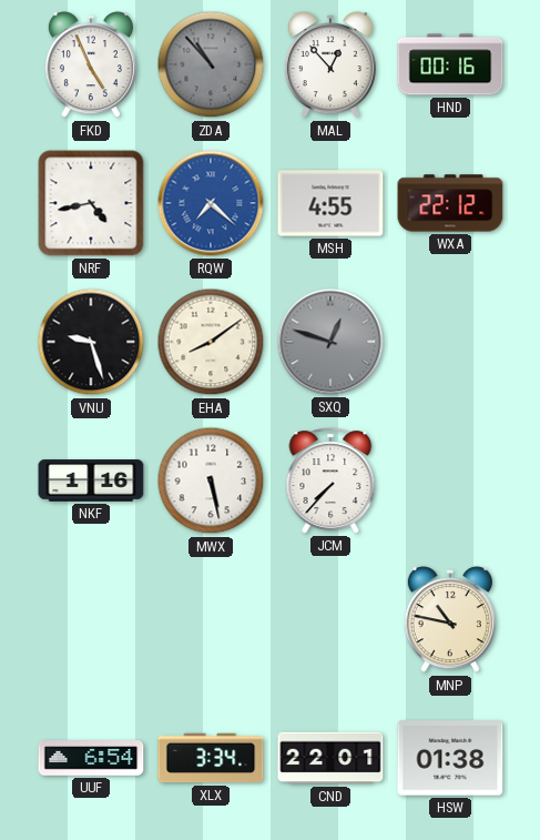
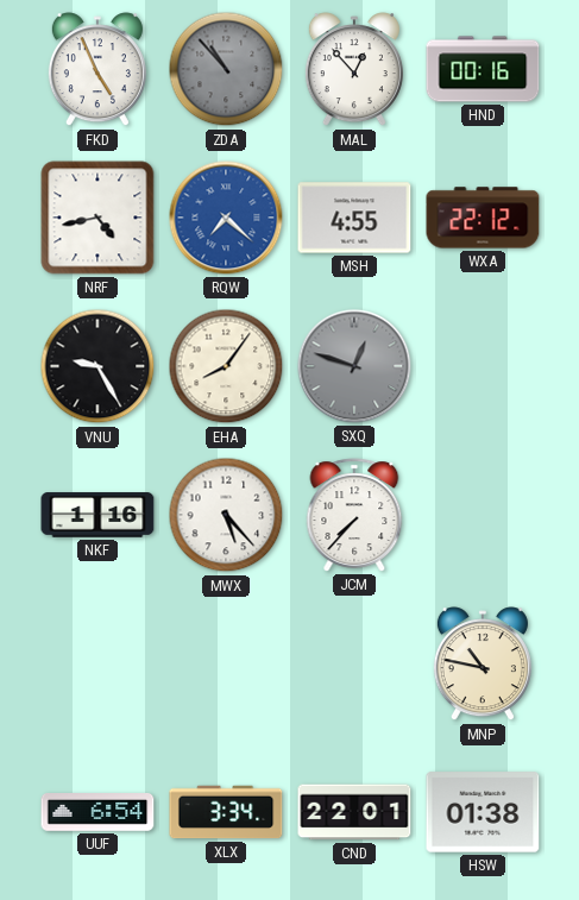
VNU: 9:27 -> 9:25
EHA: 8:09 -> 8:06
MWX: 5:28 -> 5:23
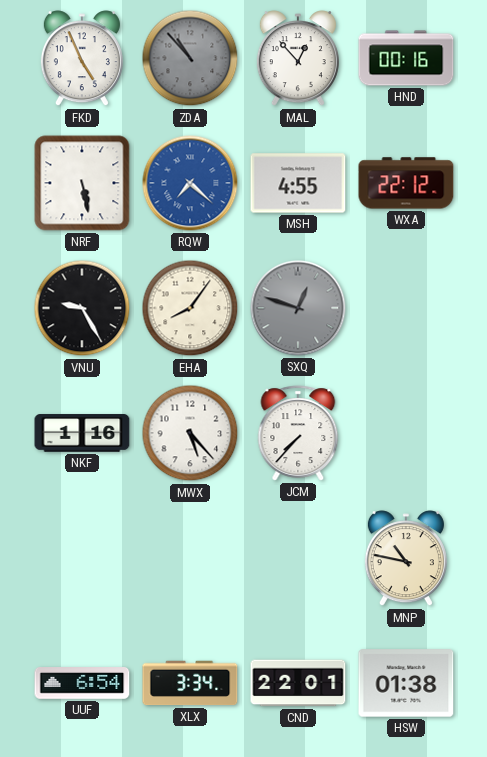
NRF: 4:43 -> 5:28
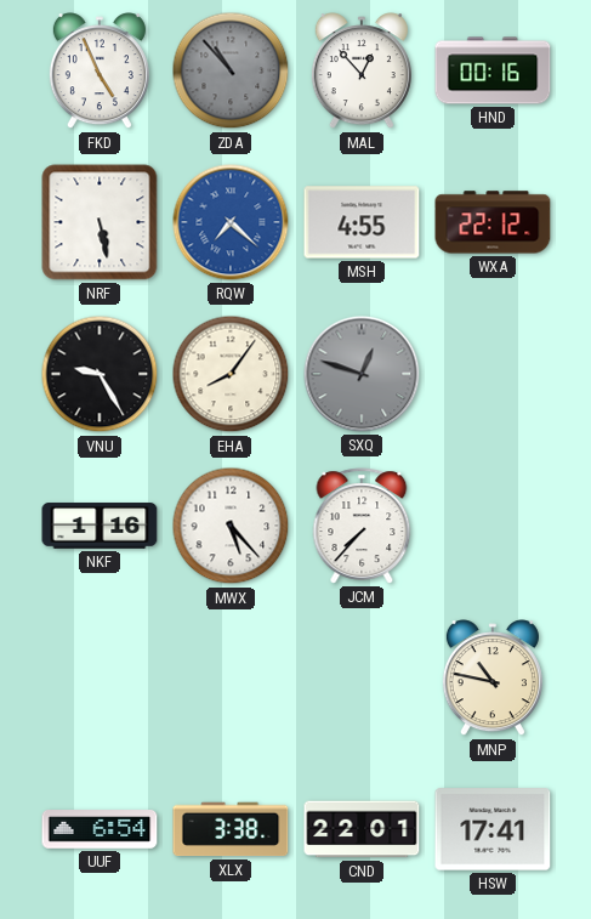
XLX: 3:34 -> 3:38
HSW: 01:38 -> 17:41
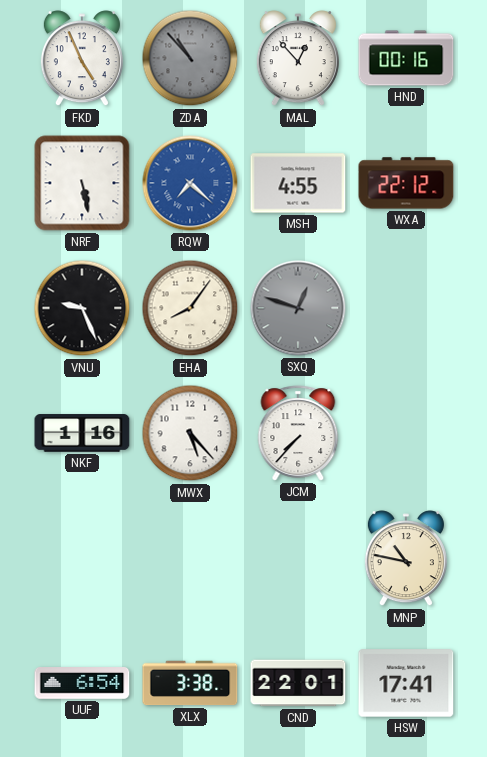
VNU: 9:25 -> 9:26
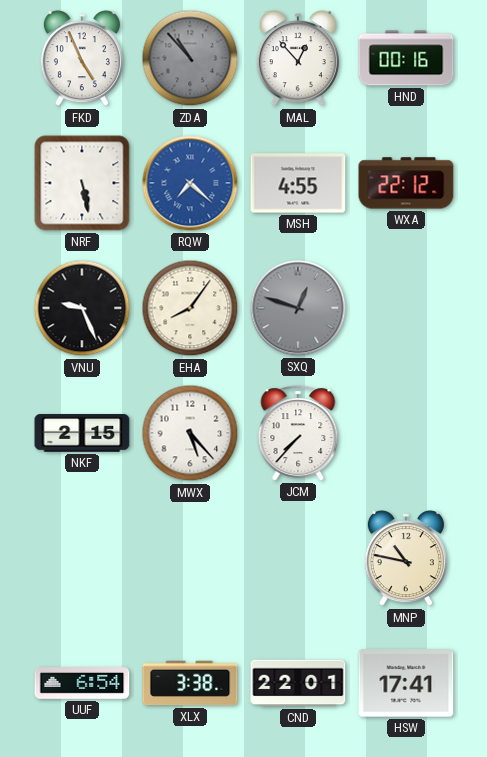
NKF: 1:16 -> 2:15
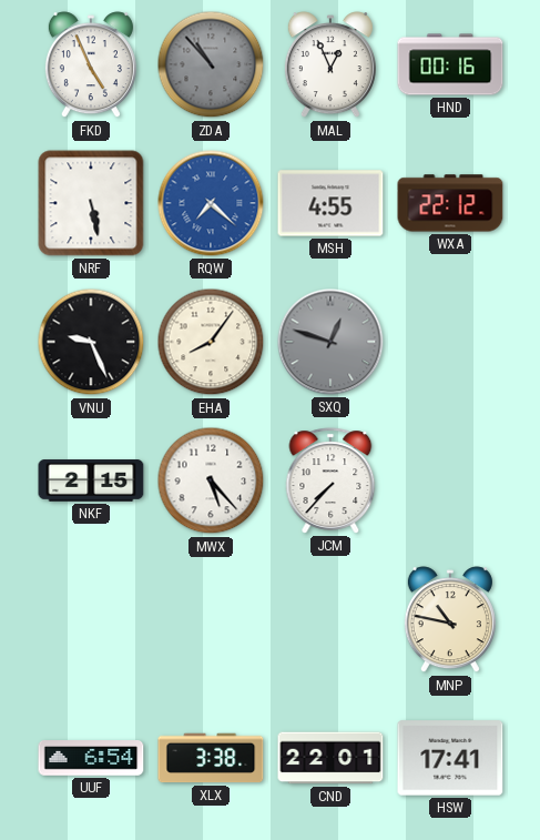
MAL: 12:53 -> 12:56
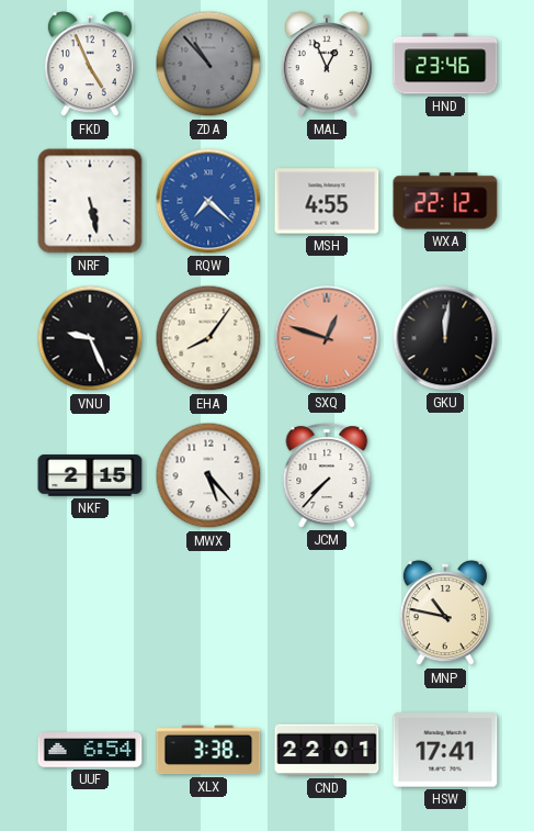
HND: 00:16 -> 23:46
SXQ dial: grey -> salmon
GKU: none -> 12:01
